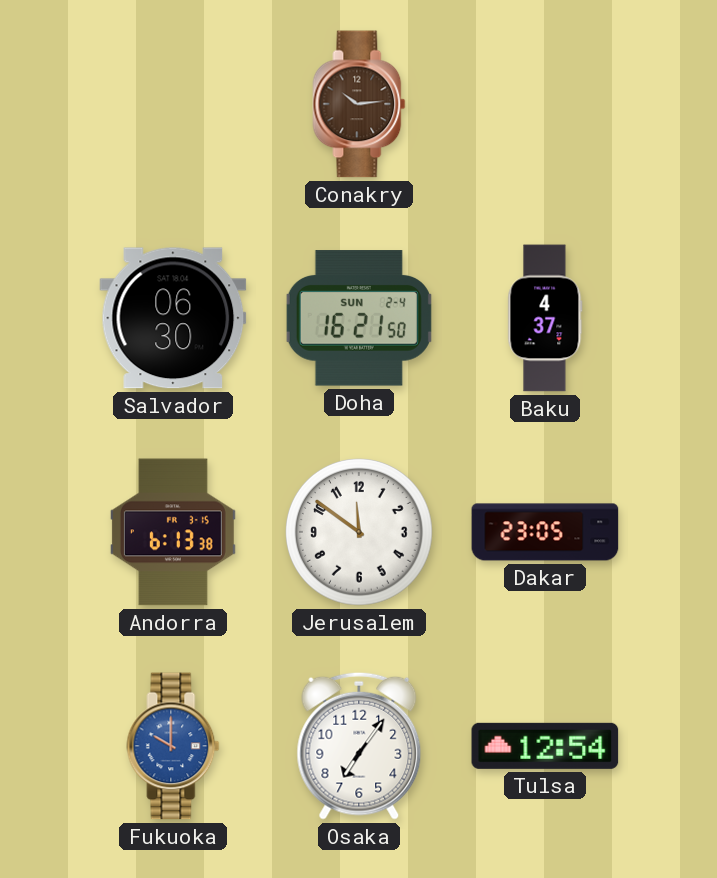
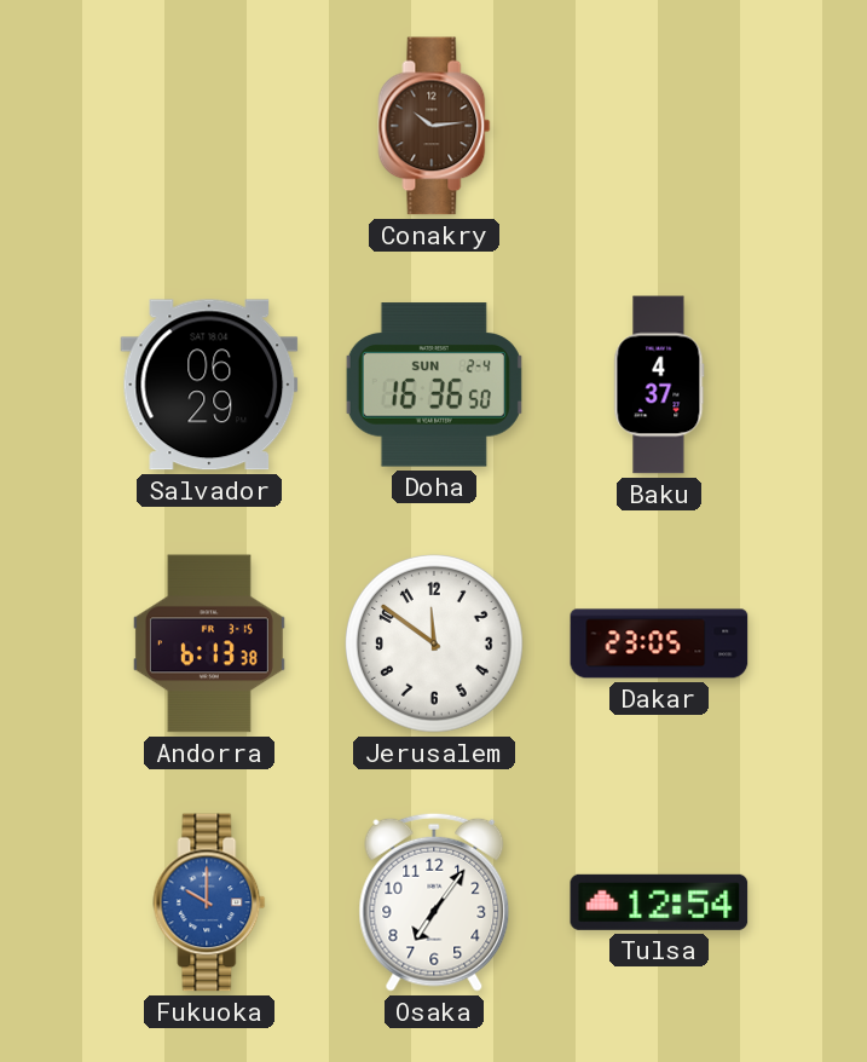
Salvador: 06:30 -> 06:29
Doha: 16:21 -> 16:36
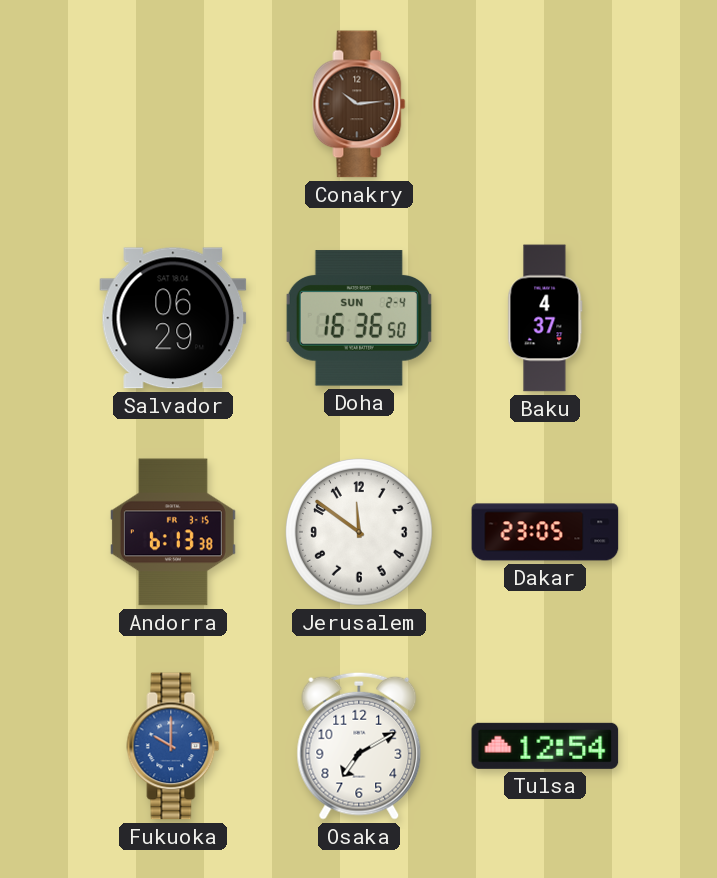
Osaka: 7:06 -> 7:10
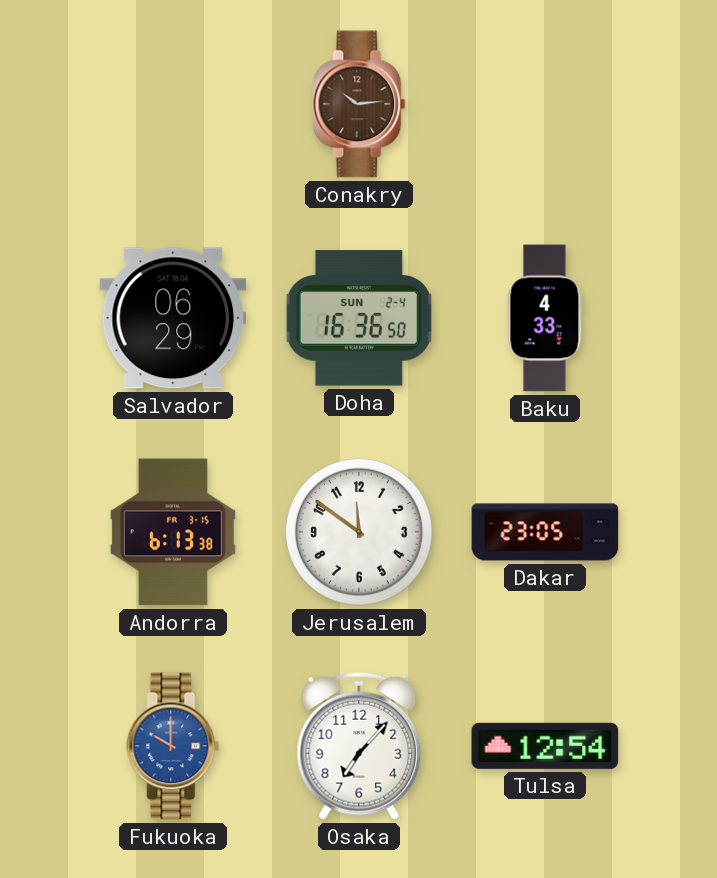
Baku: 4:37 -> 4:33
Osaka: 7:10 -> 7:07
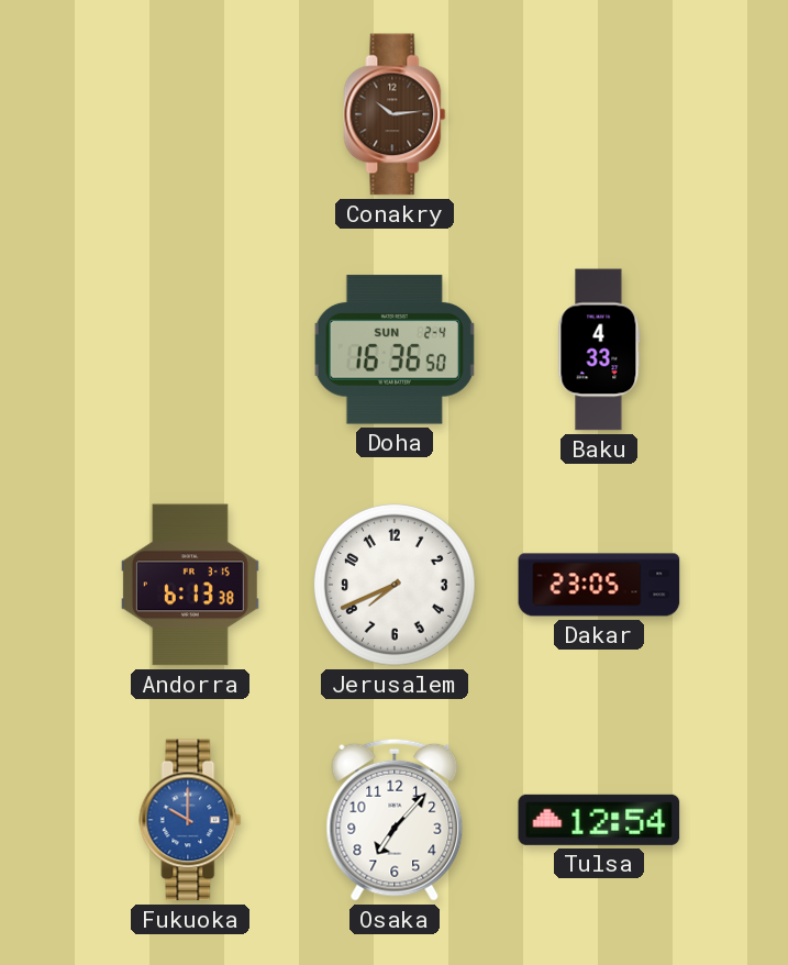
Salvador: 06:29 -> none
Jerusalem: 11:51 -> 7:41
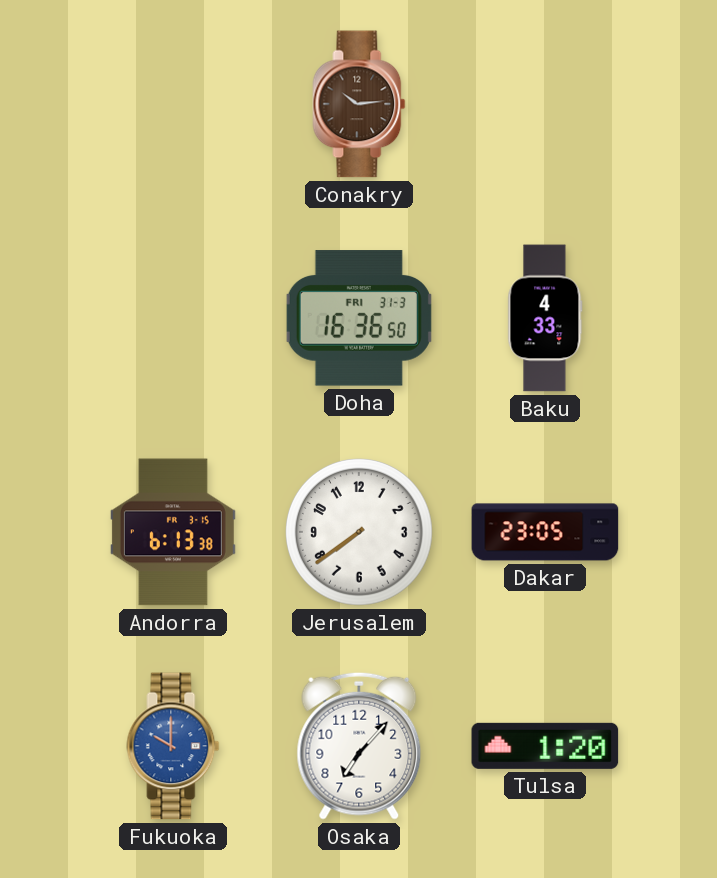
Doha date: SUN 2-4 -> FRI 31-3
Jerusalem: 7:41 -> 7:39
Tulsa: 12:54 -> 1:20
